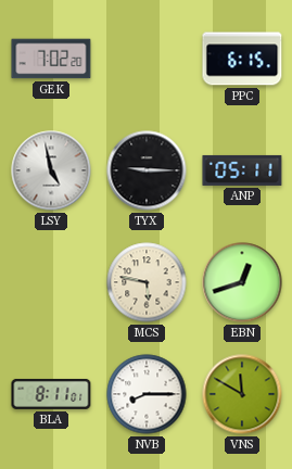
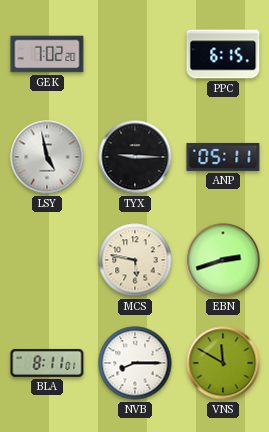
EBN: 12:42 -> 2:42
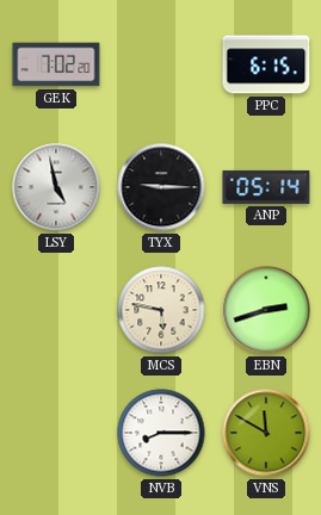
ANP: 05:11 -> 05:14
BLA: 8:11 -> none
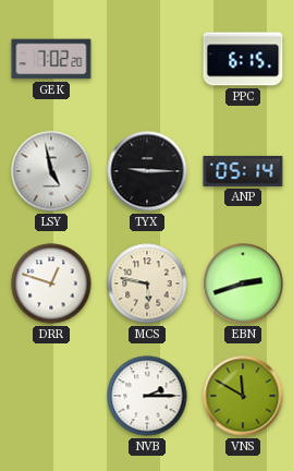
DRR: none -> 12:48
NVB: 8:15 -> 2:15
